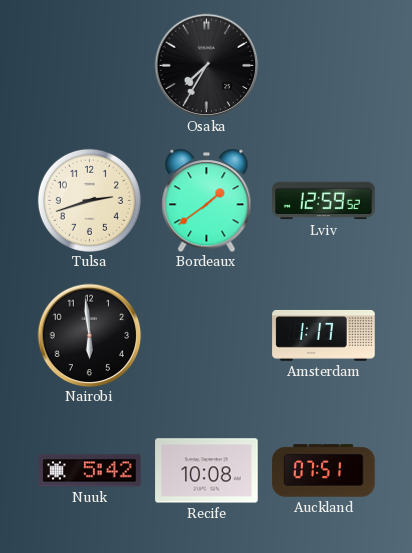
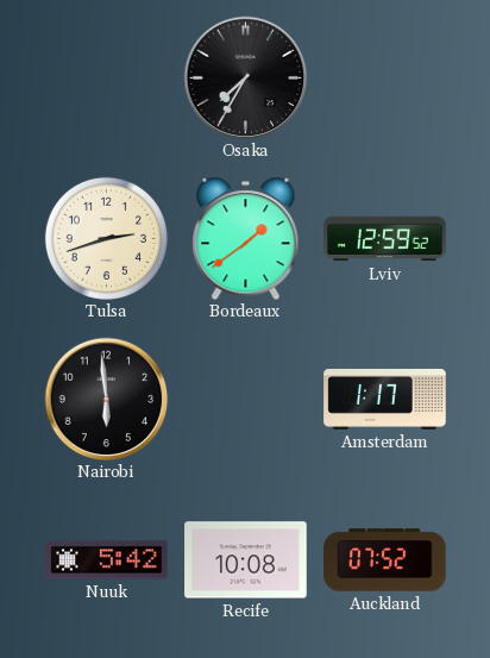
Auckland: 07:51 -> 07:52
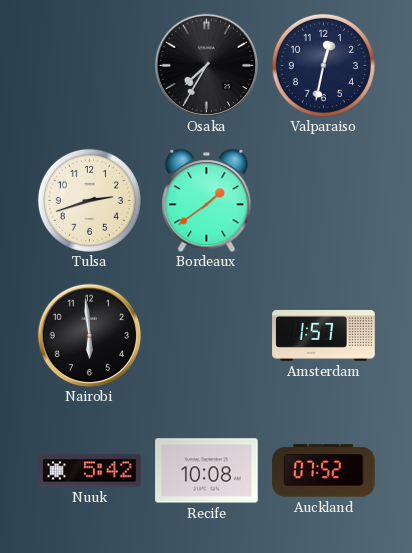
Valparaiso: none -> 12:32
Lviv: 12:59 -> none
Amsterdam: 1:17 -> 1:57
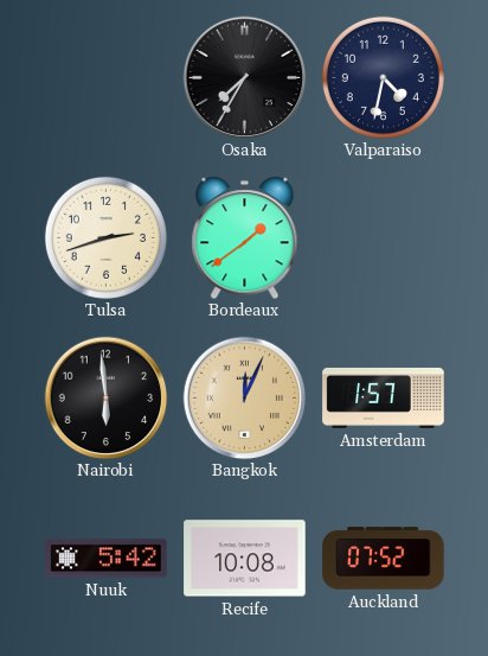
Valparaiso: 12:32 -> 4:32
Bangkok: none -> 12:04
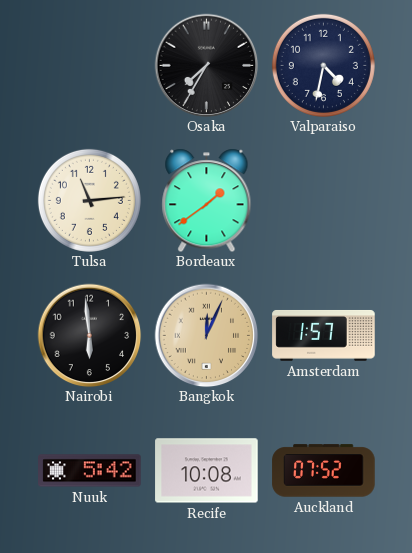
Tulsa: 2:42 -> 11:14
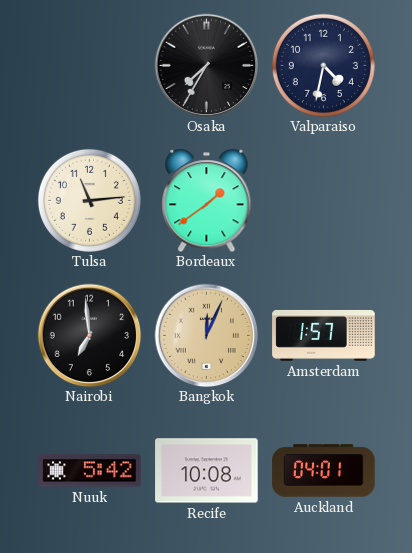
Nairobi: 5:59 -> 6:59
Auckland: 07:52 -> 04:01
